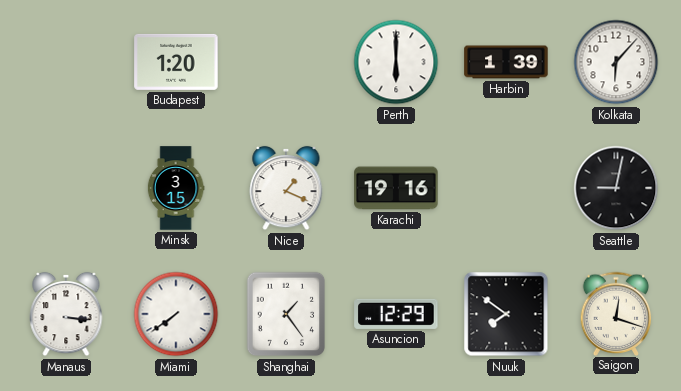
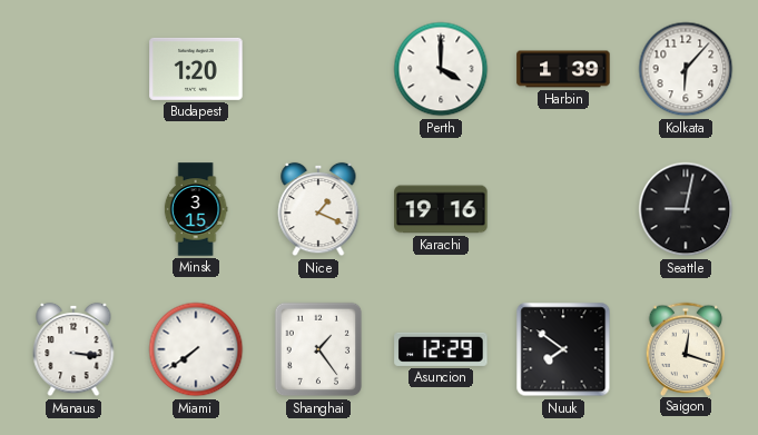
Perth: 6:00 -> 4:00
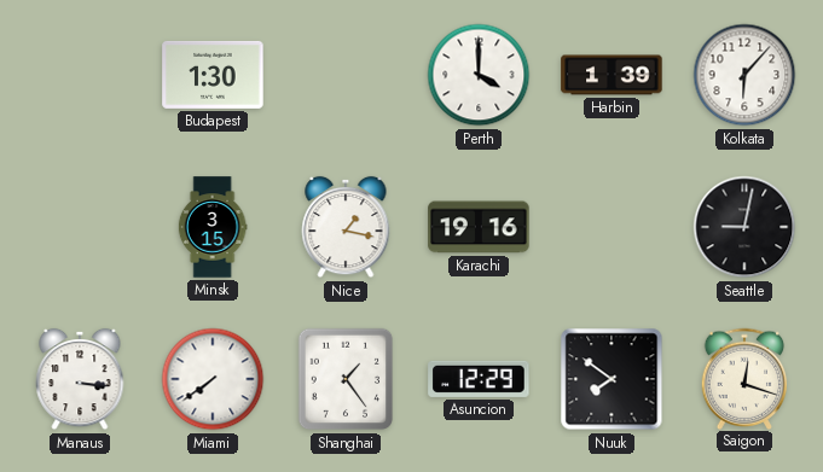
Budapest: 1:20 -> 1:30
Nice: 1:19 -> 1:17
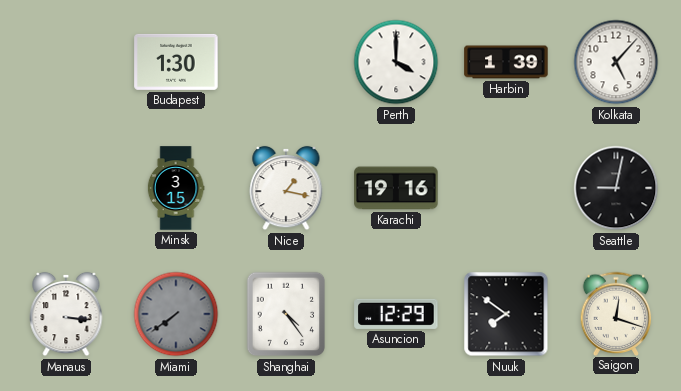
Kolkata: 6:07 -> 5:07
Miami dial: white -> grey
Shanghai: 1:24 -> 4:24
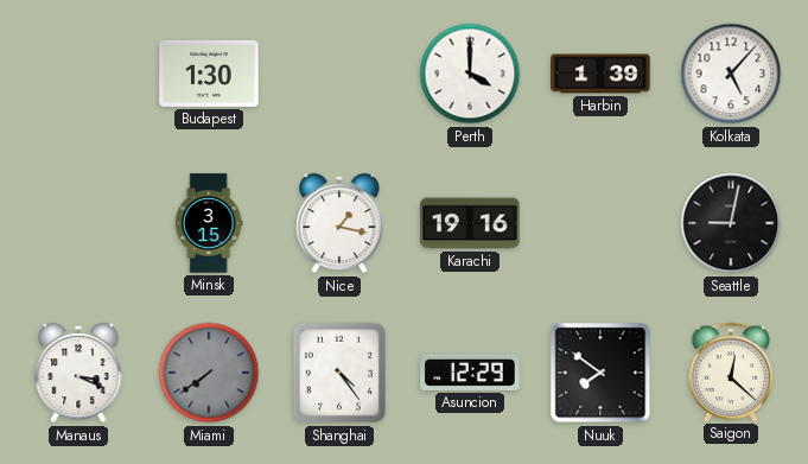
Manaus: 3:16 -> 3:19
Saigon: 12:18 -> 12:22
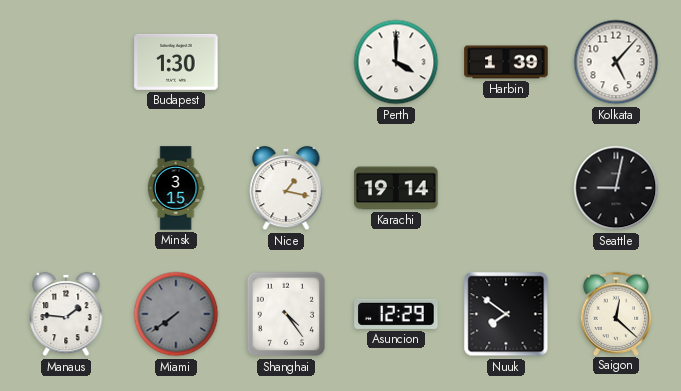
Karachi: 19:16 -> 19:14
Manaus: 3:19 -> 1:46
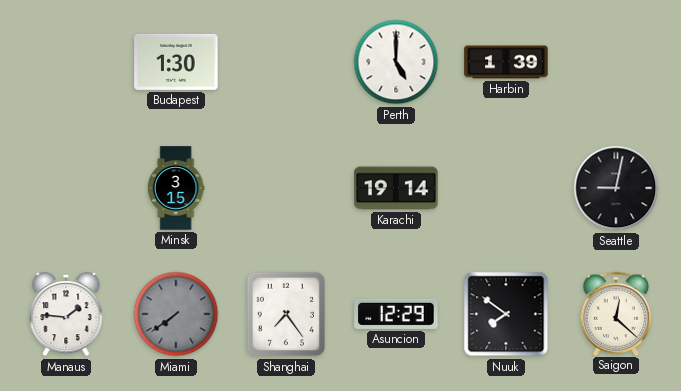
Perth: 4:00 -> 5:00
Kolkata: 5:07 -> none
Nice: 1:17 -> none
Shanghai: 4:24 -> 7:24
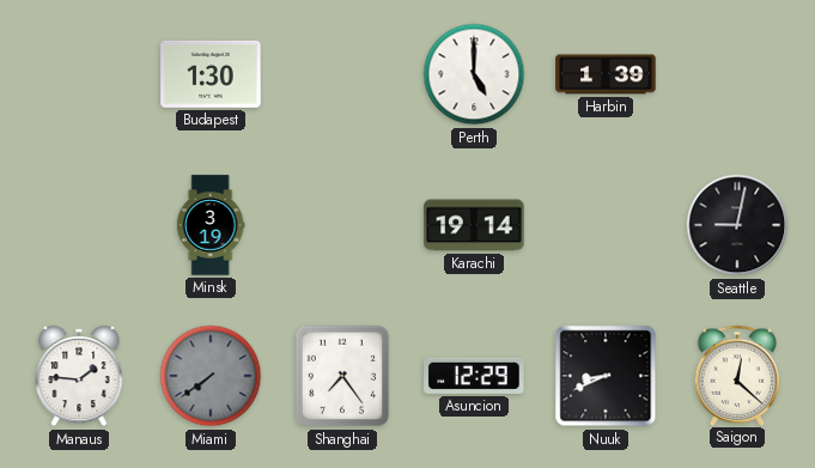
Minsk: 3:15 -> 3:19
Nuuk: 7:51 -> 8:41
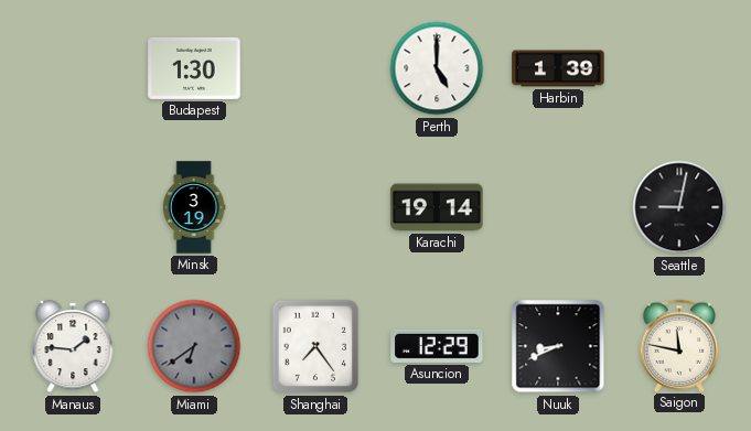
Miami: 7:39 -> 6:39
Saigon: 12:22 -> 11:47
